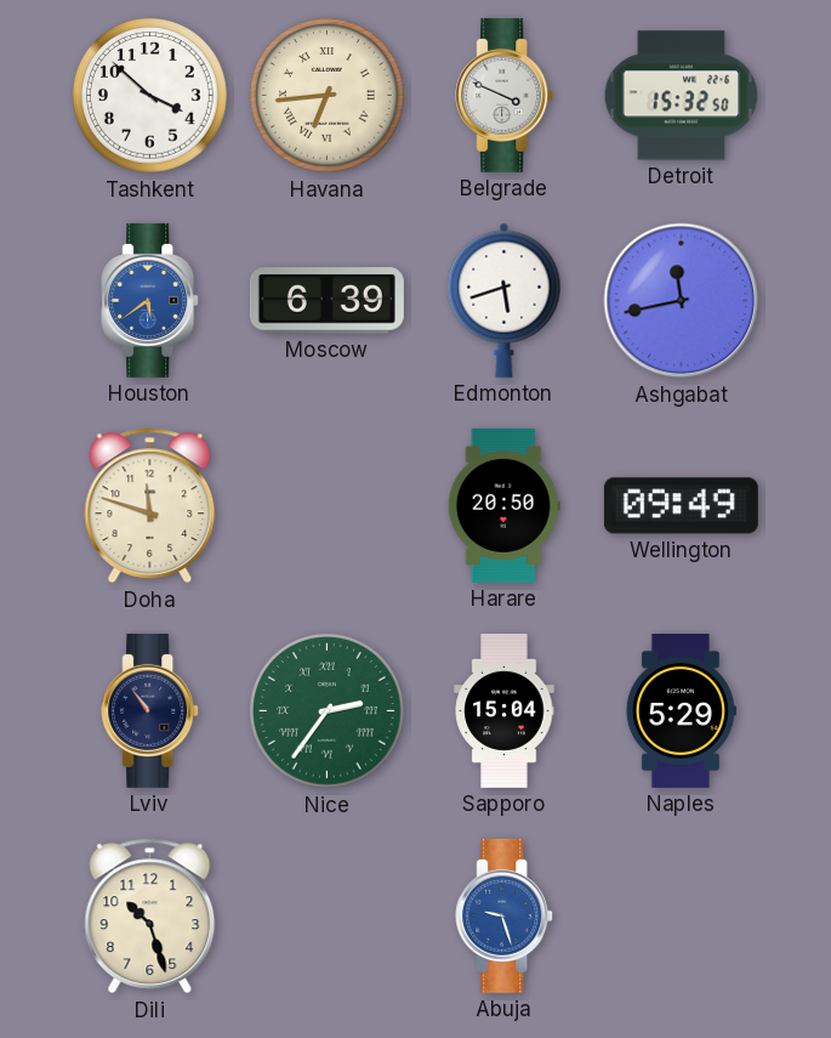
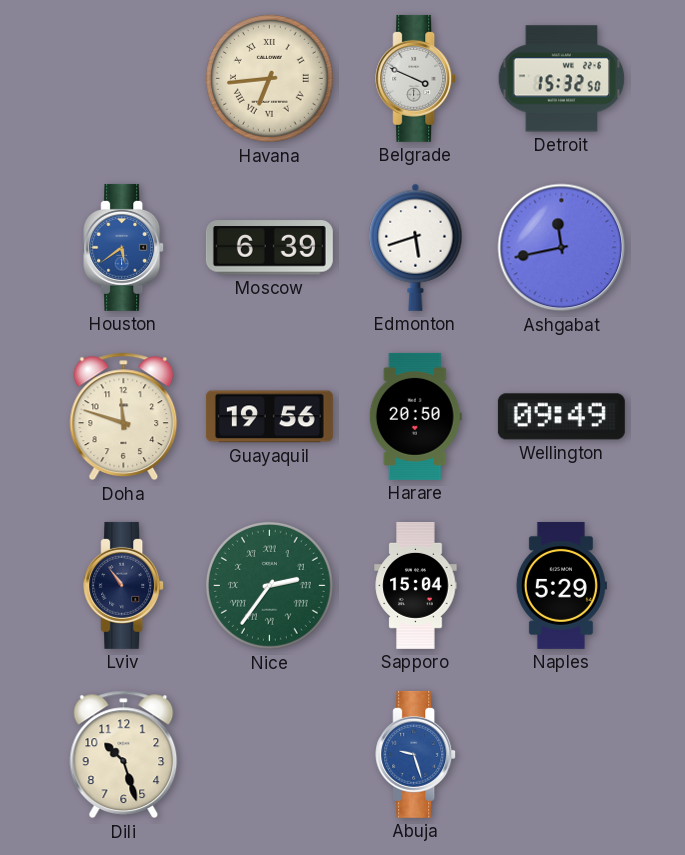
Tashkent: 3:52 -> none
Guayaquil: none -> 19:56
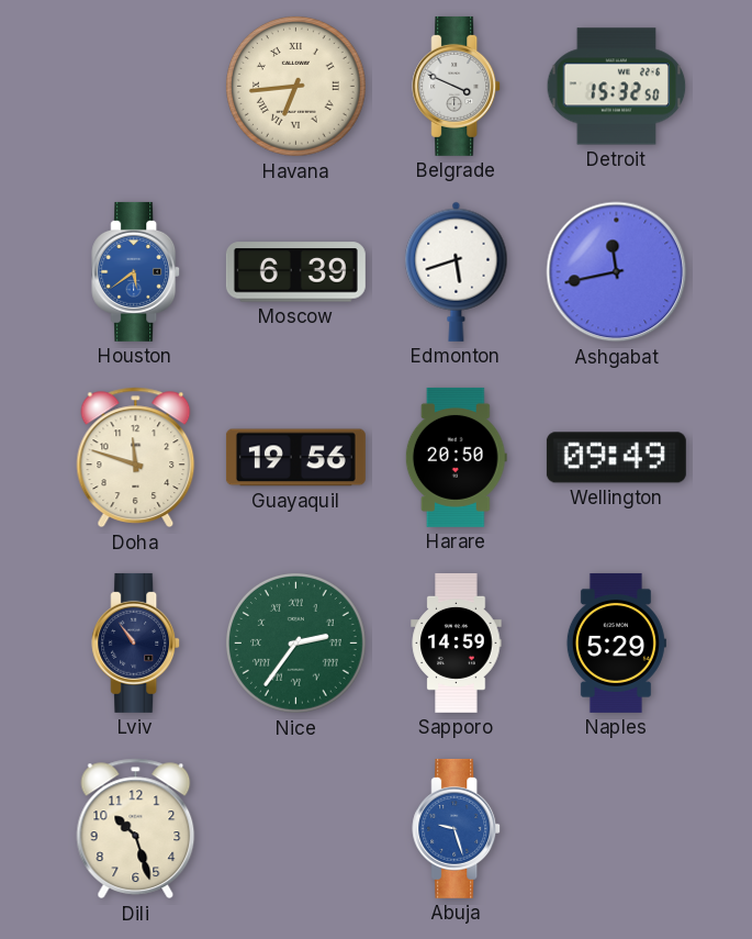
Sapporo: 15:04 -> 14:59
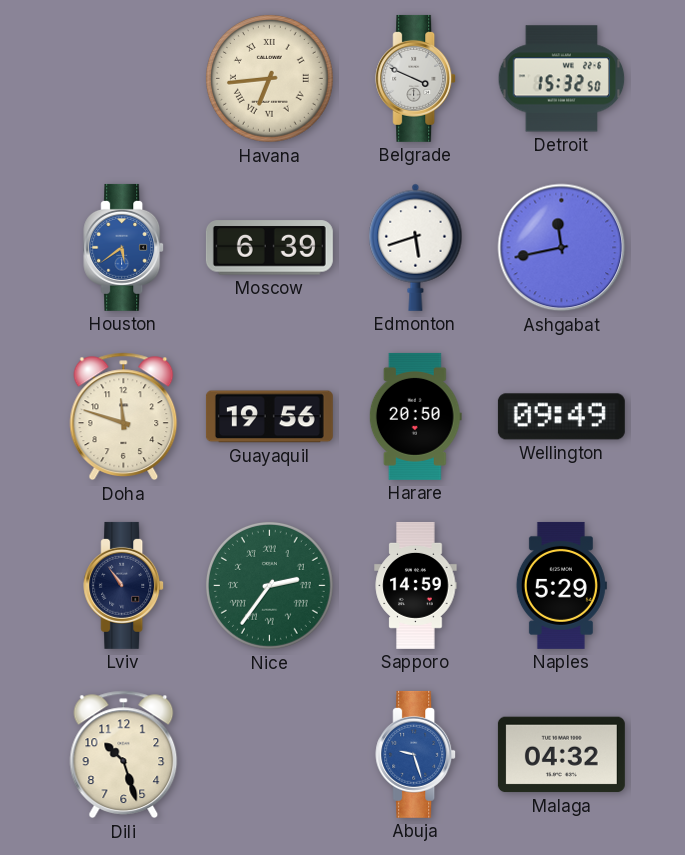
Malaga: none -> 04:32
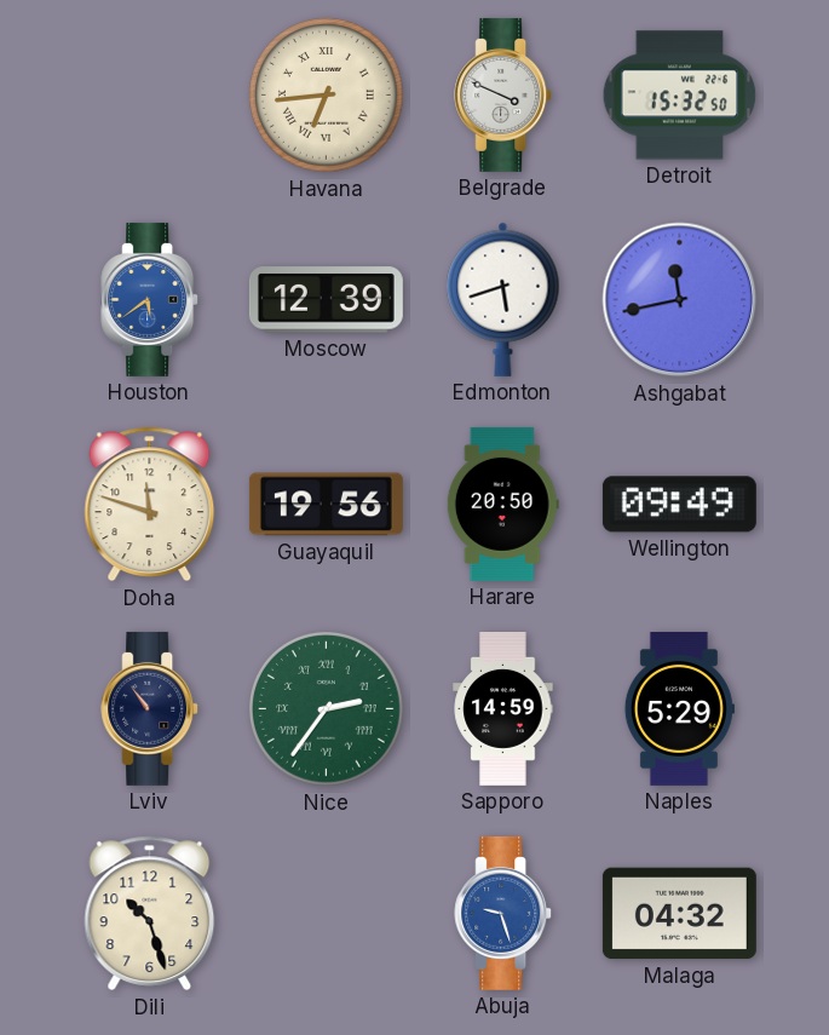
Moscow: 6:39 -> 12:39
